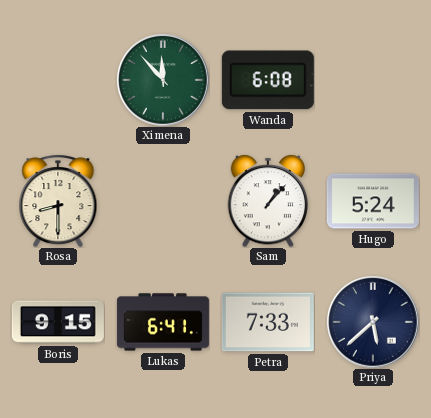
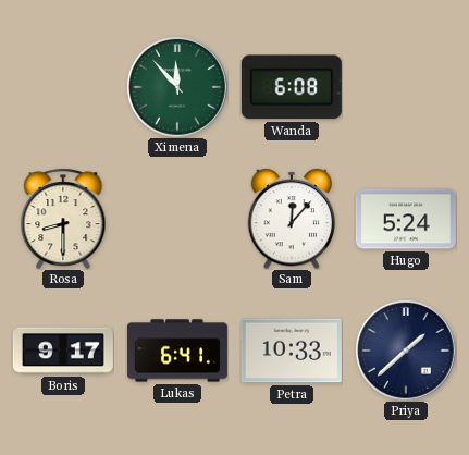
Sam: 1:07 -> 12:07
Boris: 9:15 -> 9:17
Petra: 7:33 -> 10:33
Priya: 5:38 -> 1:38
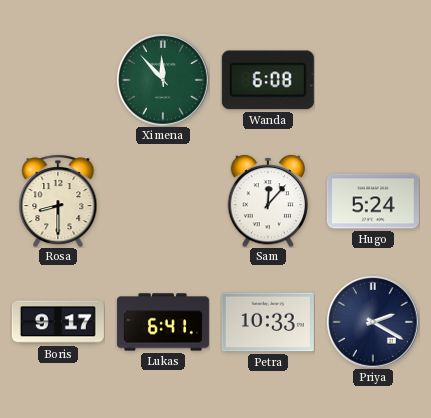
Priya: 1:38 -> 2:20
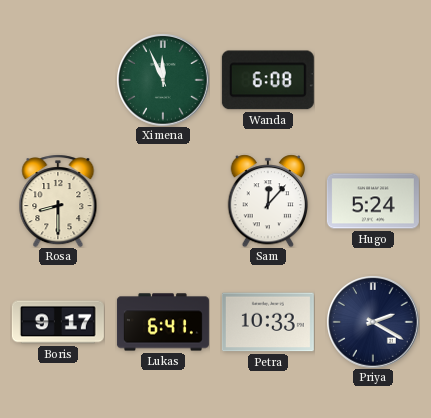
Ximena: 11:53 -> 11:56
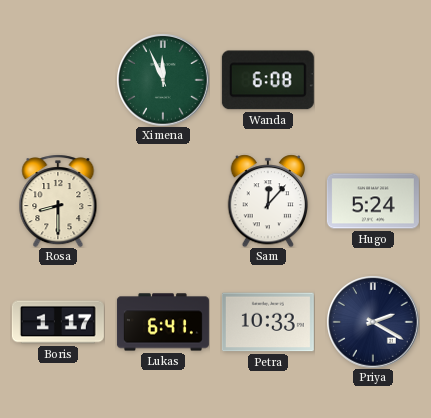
Boris: 9:17 -> 1:17
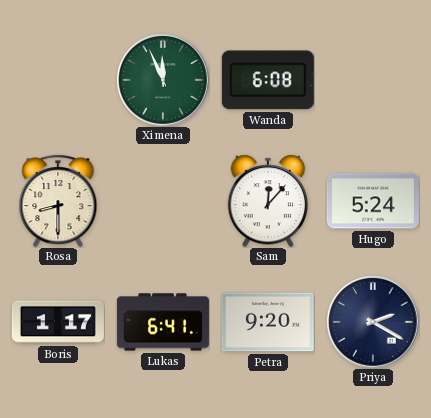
Petra: 10:33 -> 9:20
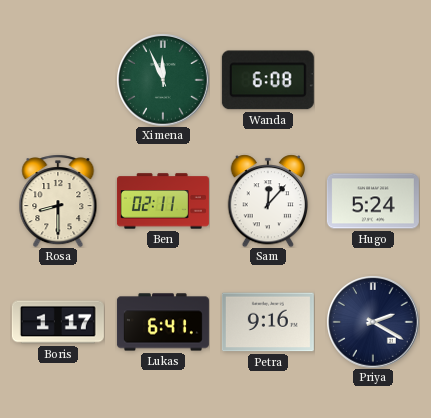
Ben: none -> 02:11
Petra: 9:20 -> 9:16
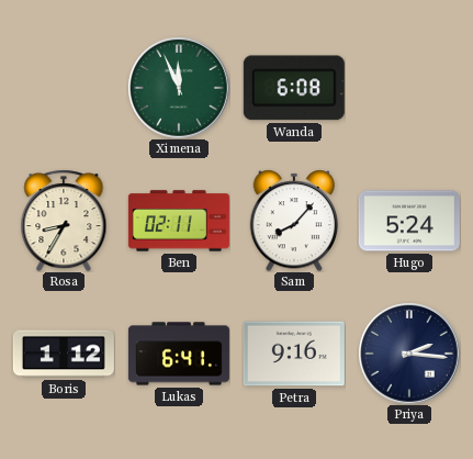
Rosa: 8:30 -> 8:35
Sam: 12:07 -> 8:07
Boris: 1:17 -> 1:12
Priya: 2:20 -> 2:16
